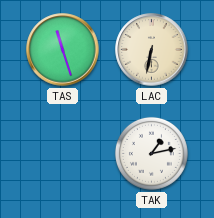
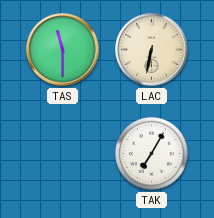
TAS: 11:27 -> 11:30
TAK: 1:13 -> 7:05
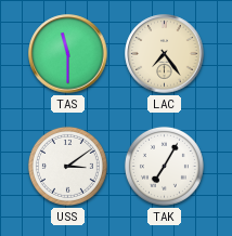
LAC: 6:32 -> 7:24
USS: none -> 3:09
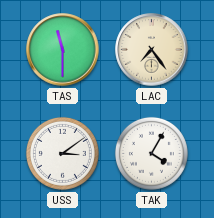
TAK: 7:05 -> 4:05
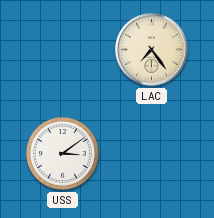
TAS: 11:30 -> none
TAK: 4:05 -> none
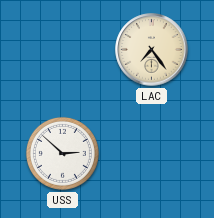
USS: 3:09 -> 2:52
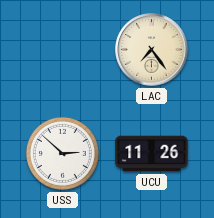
UCU: none -> 11:26
